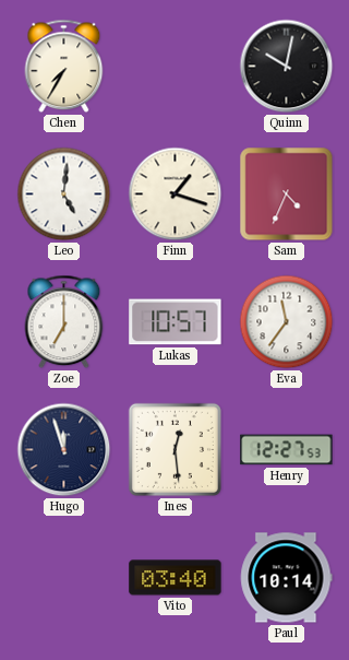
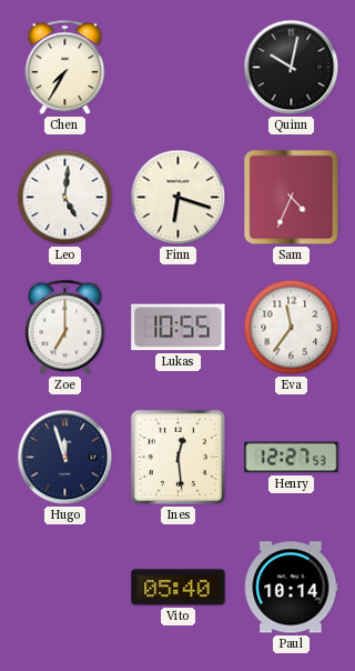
Finn: 1:18 -> 6:18
Lukas: 10:57 -> 10:55
Vito: 03:40 -> 05:40
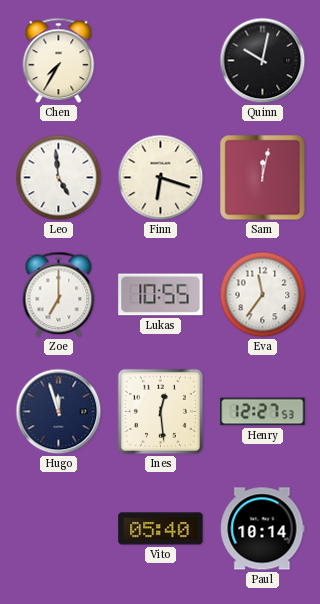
Leo: 5:01 -> 4:59
Sam: 4:34 -> 12:02
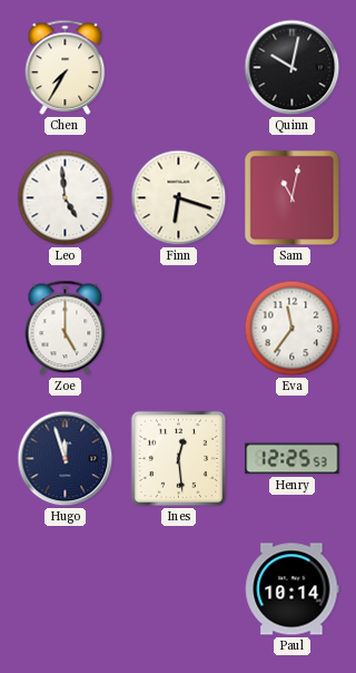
Sam: 12:02 -> 11:02
Zoe: 7:00 -> 5:00
Lukas: 10:55 -> none
Henry: 12:27 -> 12:25
Vito: 05:40 -> none
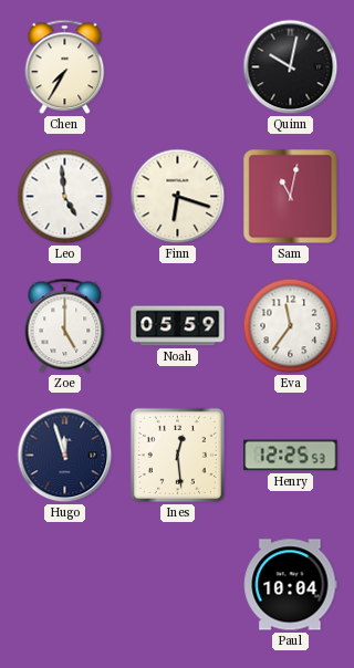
Noah: none -> 05:59
Paul: 10:14 -> 10:04
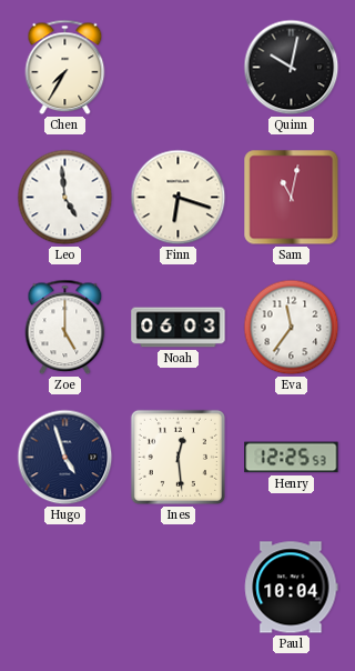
Noah: 05:59 -> 06:03
Hugo: 11:57 -> 4:57
